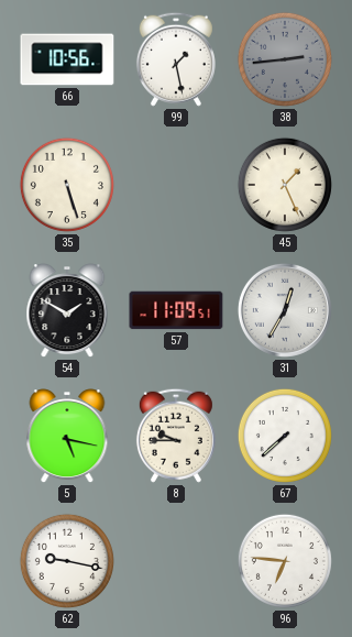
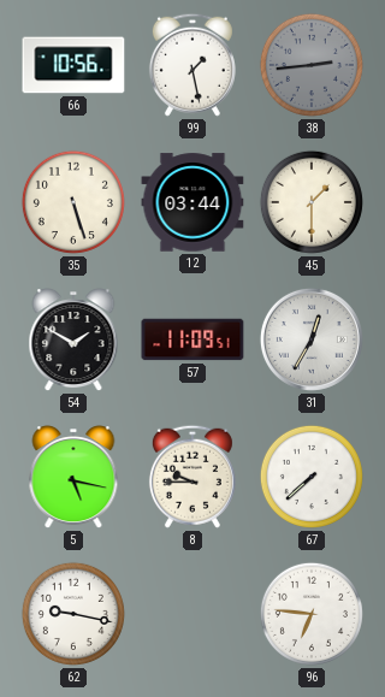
12: none -> 03:44
45: 1:26 -> 1:30
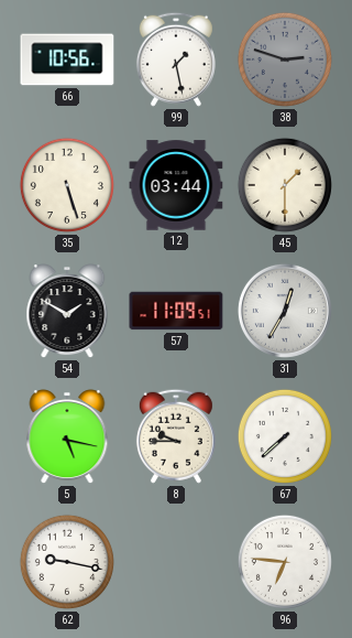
38: 2:44 -> 2:48
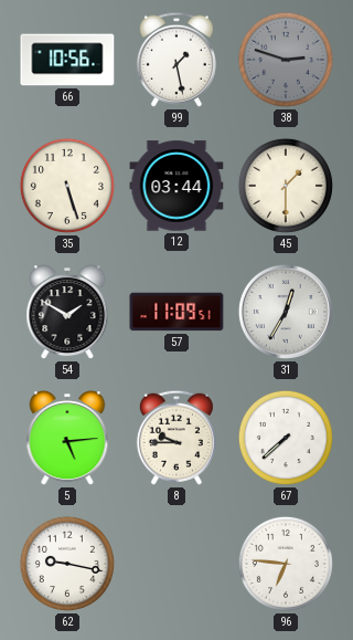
5: 5:17 -> 5:14
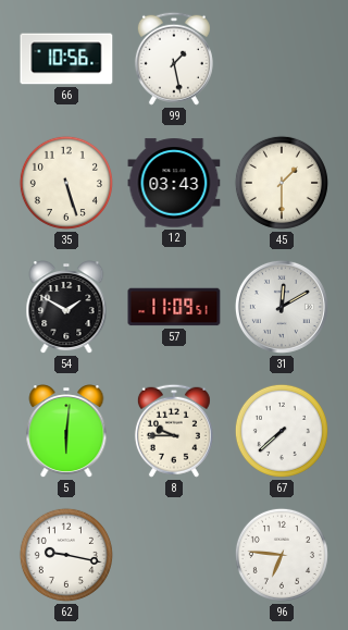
38: 2:48 -> none
12: 03:44 -> 03:43
31: 12:35 -> 12:10
5: 5:14 -> 6:01
